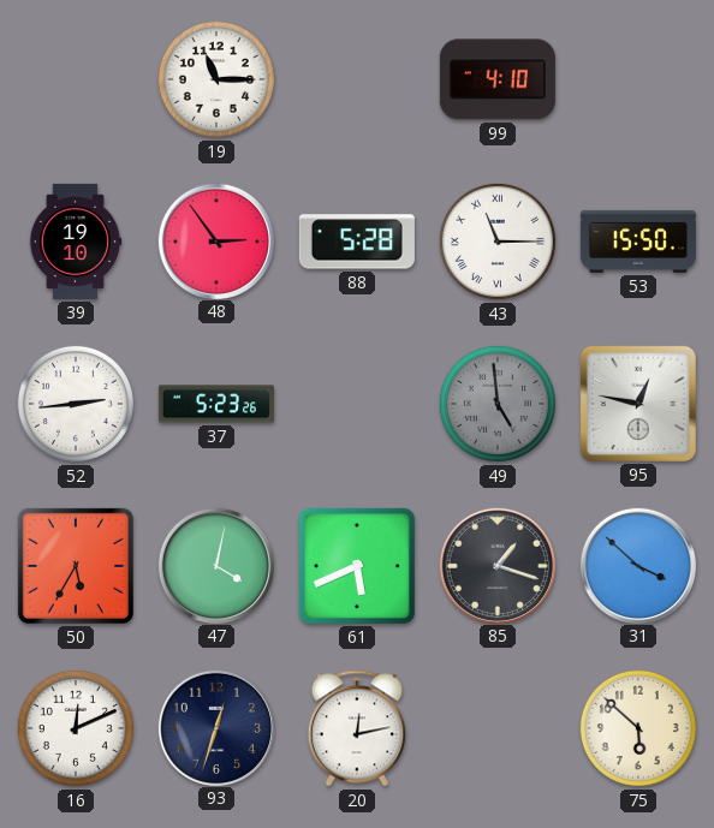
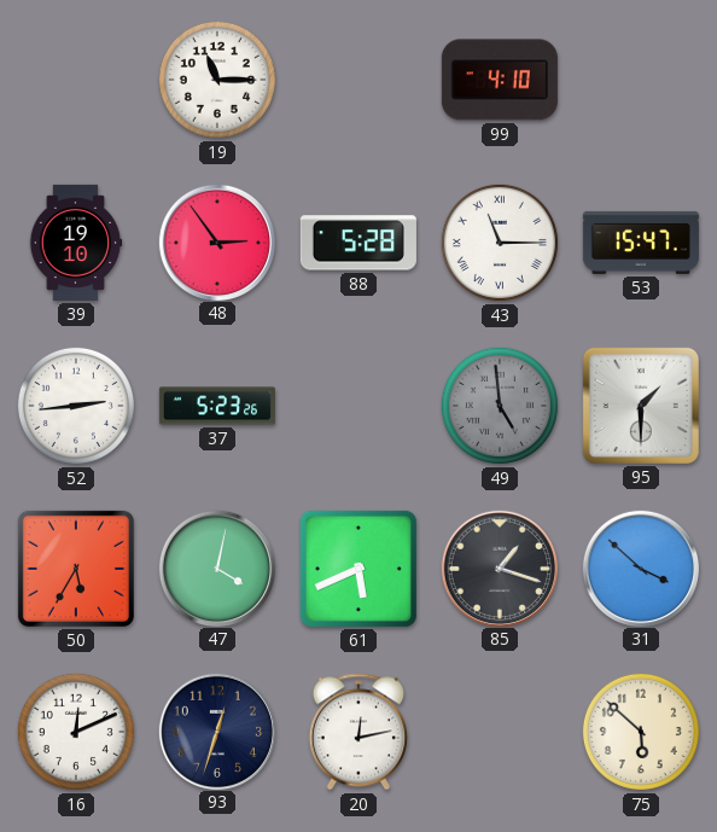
53: 15:50 -> 15:47
95: 12:47 -> 1:30
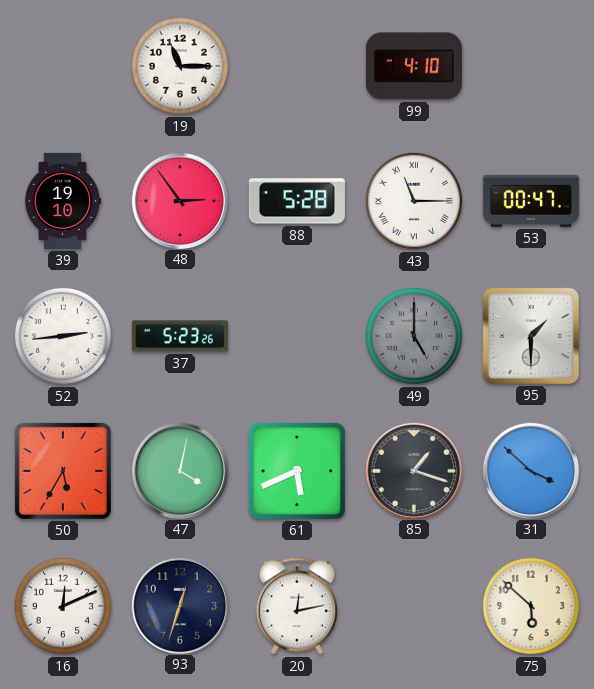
53: 15:47 -> 00:47
49: 4:59 -> 5:00
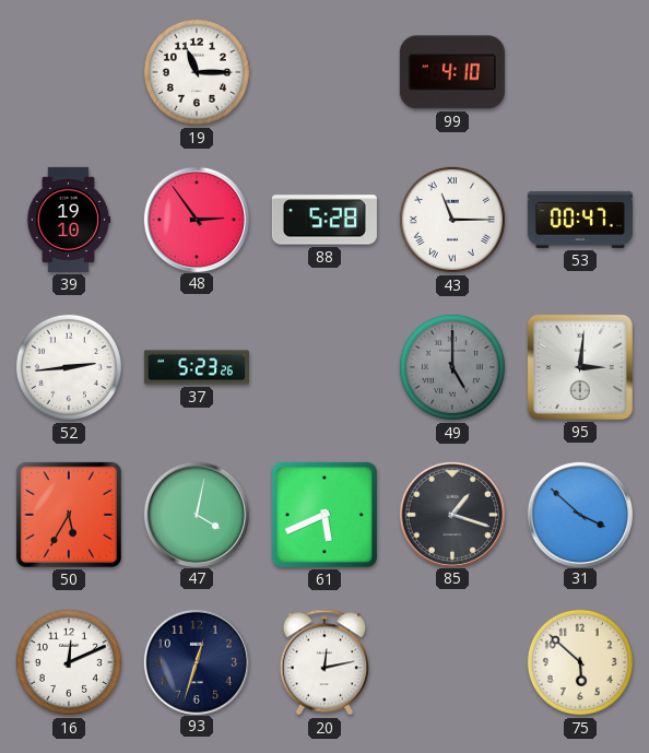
95: 1:30 -> 3:01
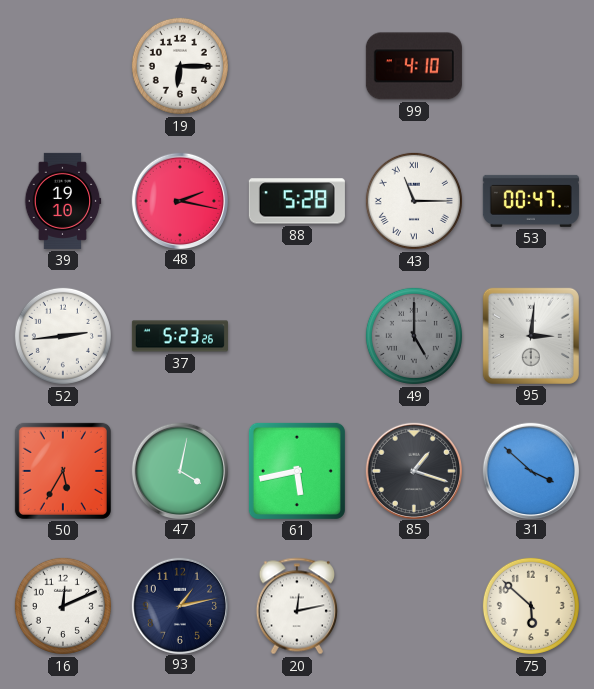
19: 11:15 -> 6:15
48: 2:54 -> 2:17
61: 5:41 -> 5:43
93: 12:33 -> 1:13
